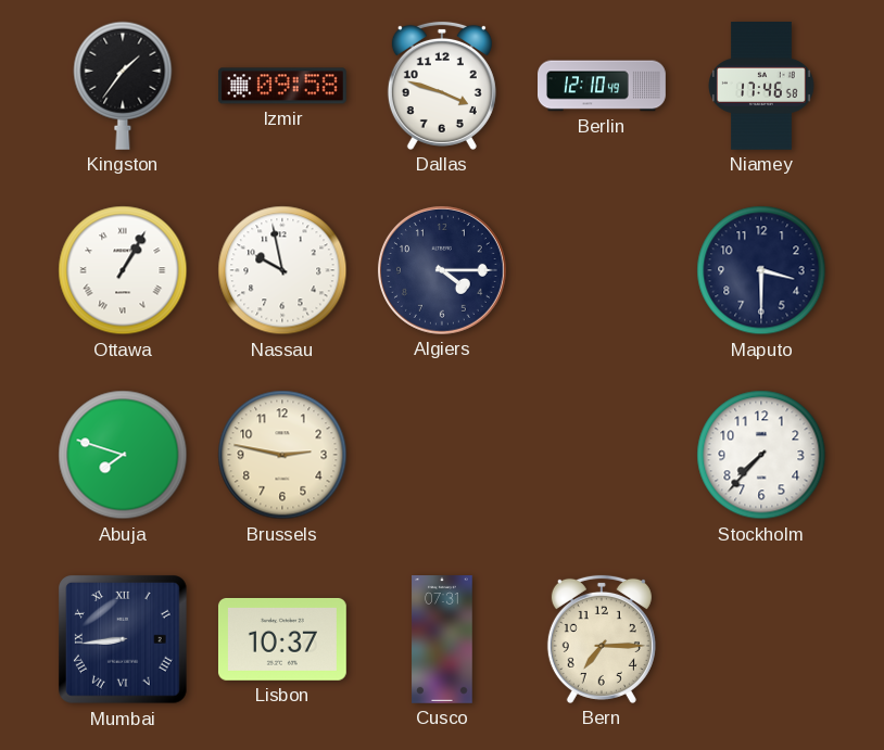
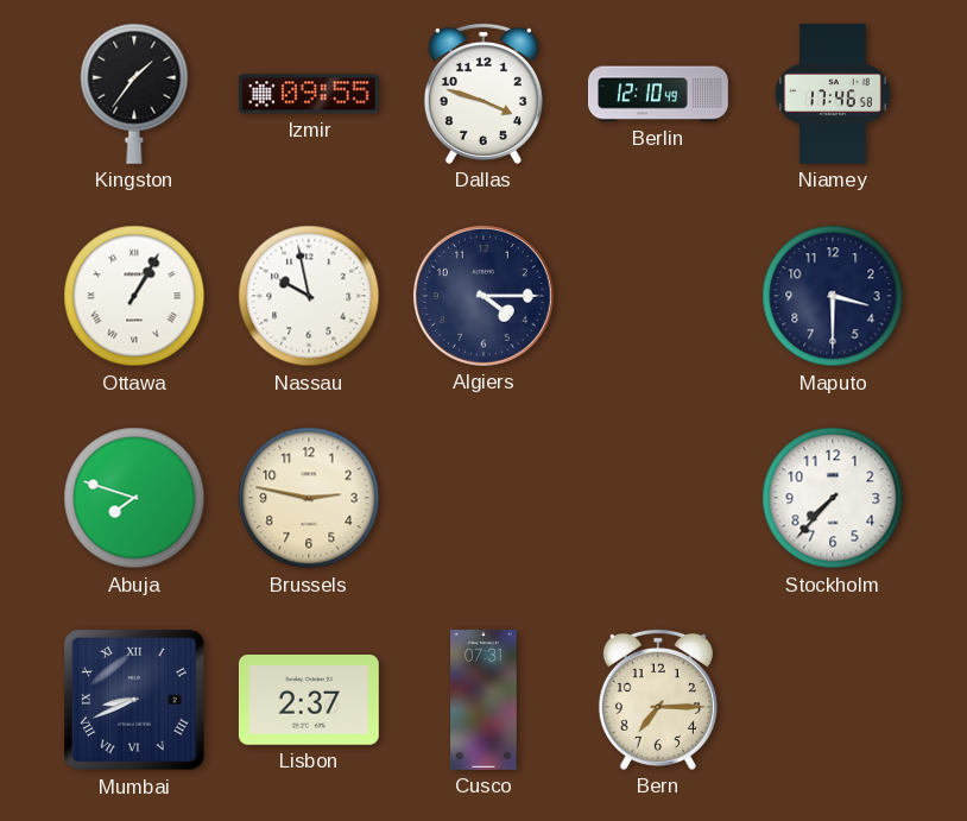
Izmir: 09:58 -> 09:55
Mumbai: 8:44 -> 8:41
Lisbon: 10:37 -> 2:37
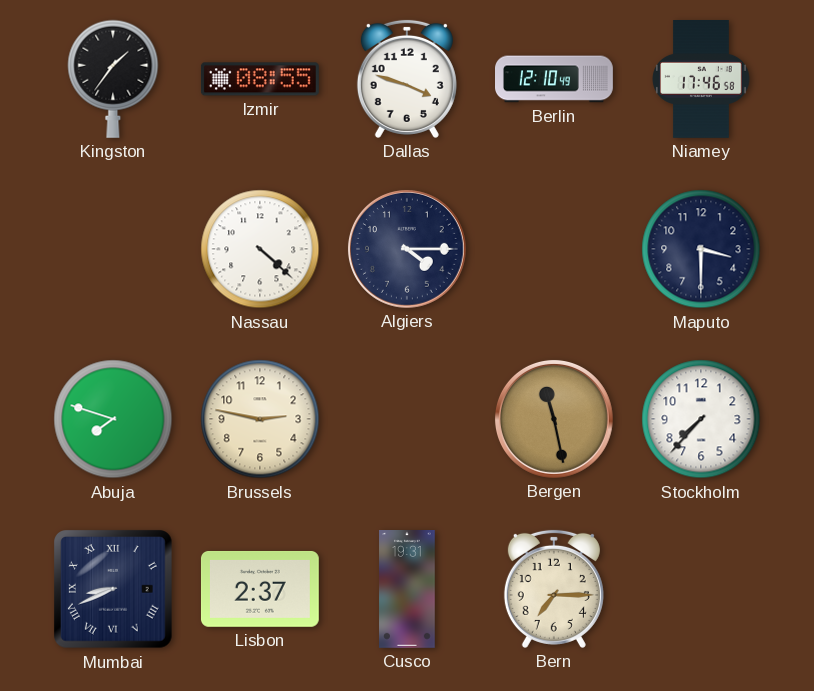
Izmir: 09:55 -> 08:55
Ottawa: 1:05 -> none
Nassau: 9:58 -> 4:22
Bergen: none -> 11:28
Cusco: 07:31 -> 19:31
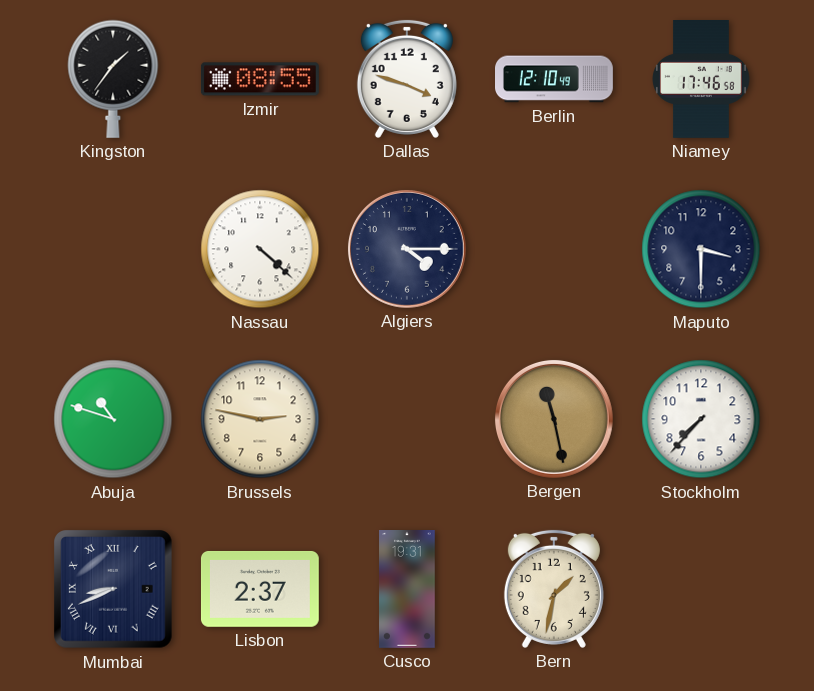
Abuja: 7:48 -> 10:48
Bern: 7:15 -> 1:32
